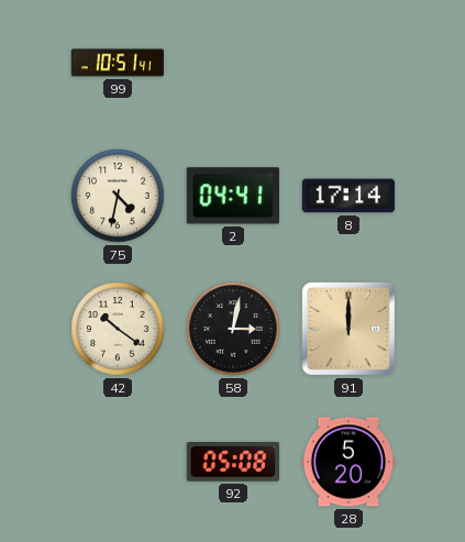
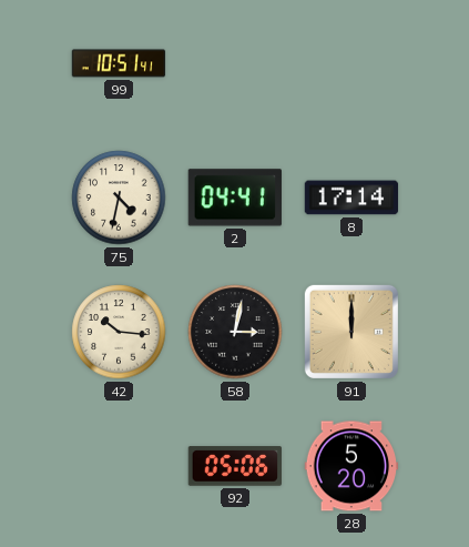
42: 10:21 -> 10:16
92: 05:08 -> 05:06
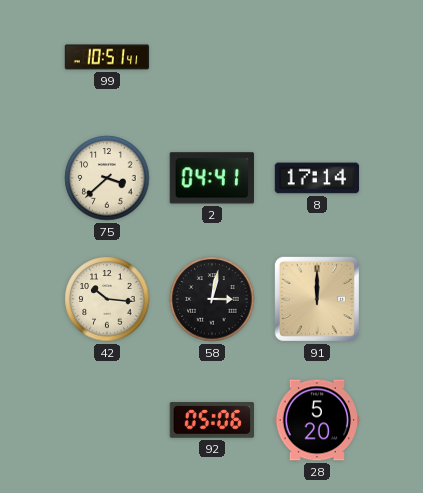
75: 4:32 -> 3:38
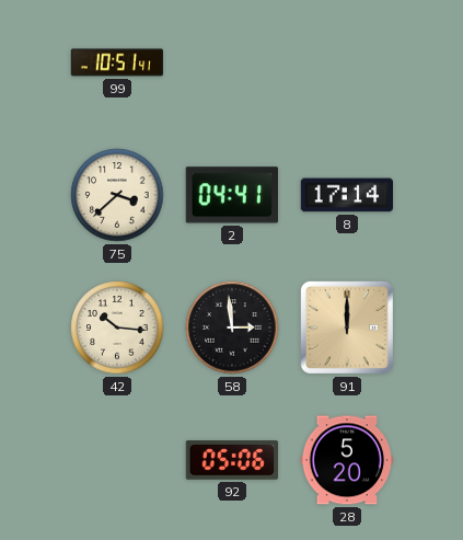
58: 3:02 -> 2:59
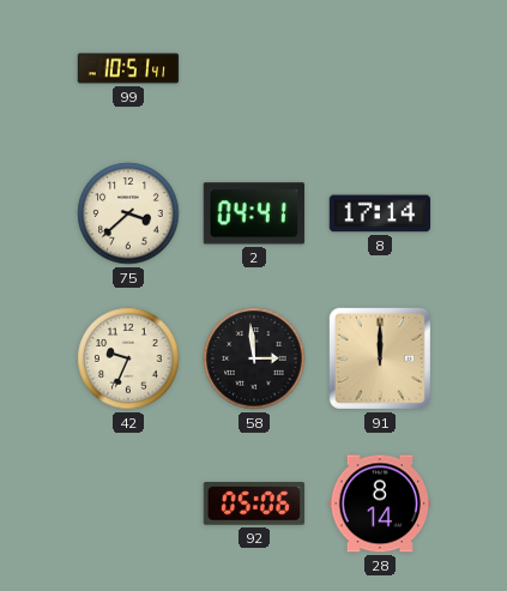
42: 10:16 -> 9:34
28: 5:20 -> 8:14
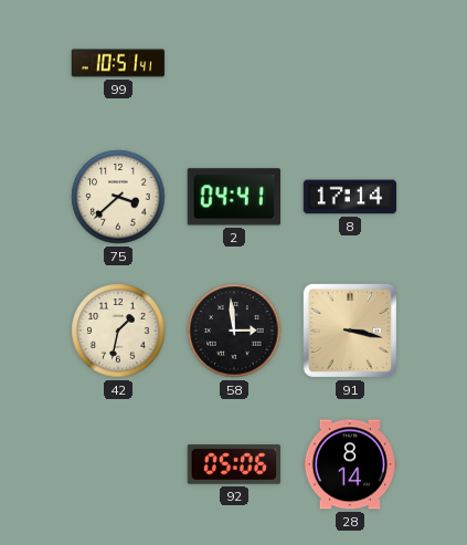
42: 9:34 -> 1:32
91: 12:00 -> 3:17
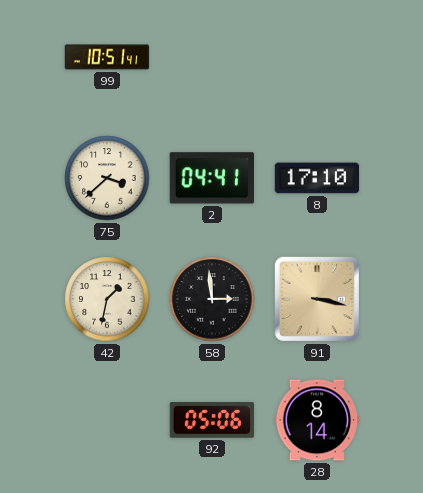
8: 17:14 -> 17:10
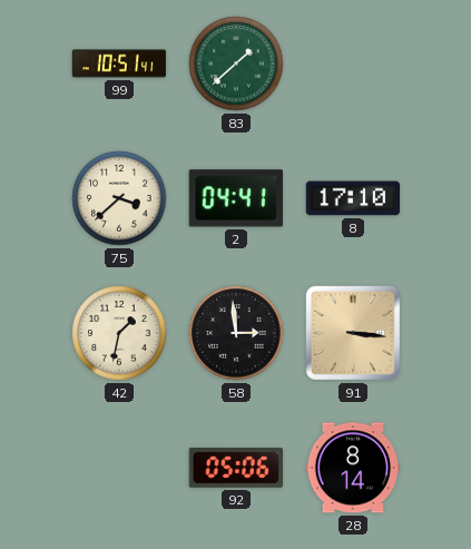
83: none -> 1:38
91: 3:17 -> 3:16
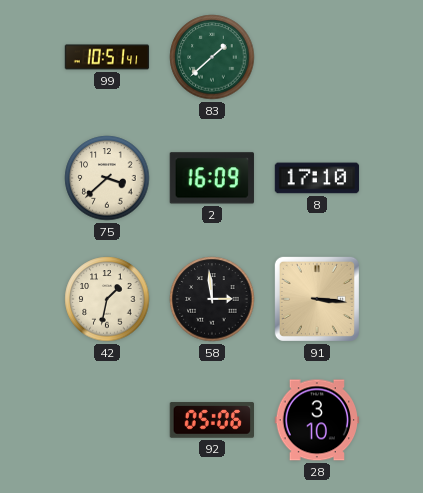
2: 04:41 -> 16:09
28: 8:14 -> 3:10
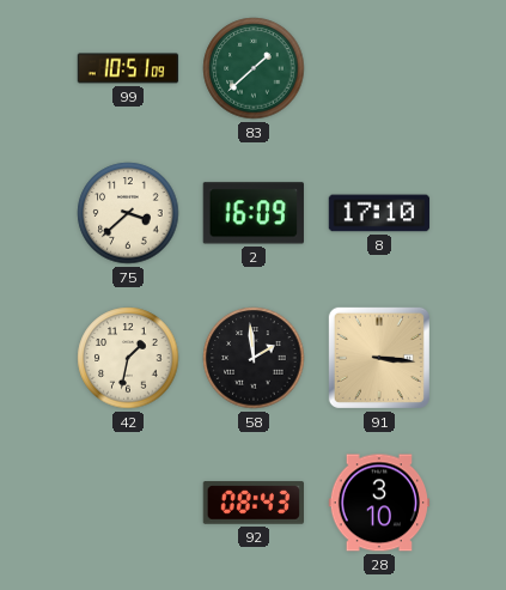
99: 10:51:41 -> 10:51:09
58: 2:59 -> 1:59
92: 05:06 -> 08:43
